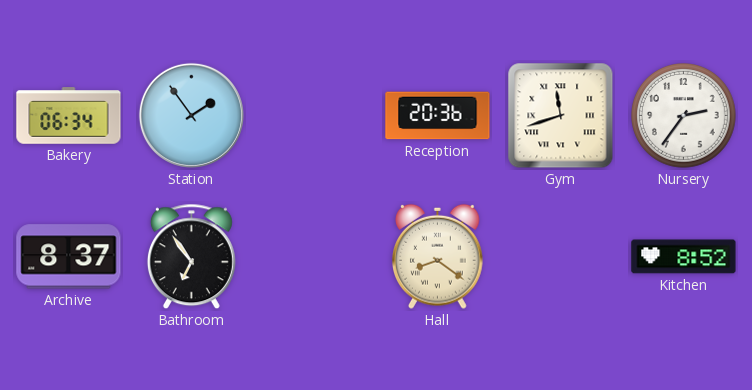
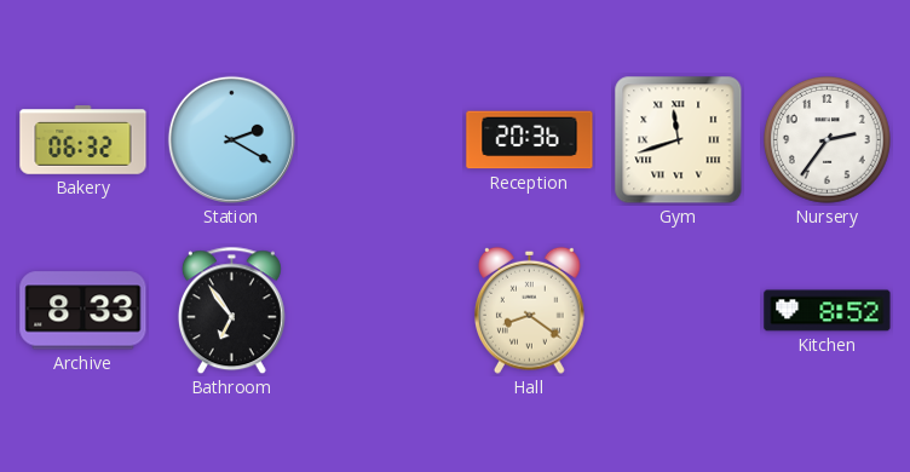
Bakery: 06:34 -> 06:32
Station: 1:54 -> 2:20
Archive: 8:37 -> 8:33
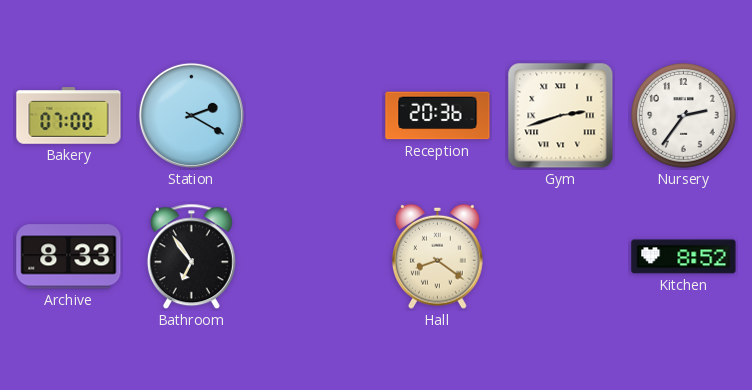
Bakery: 06:32 -> 07:00
Gym: 11:42 -> 2:42
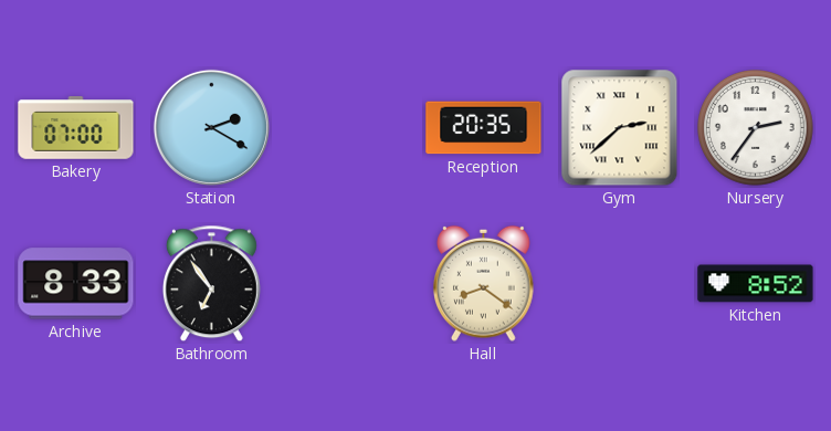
Reception: 20:36 -> 20:35
Gym: 2:42 -> 2:38
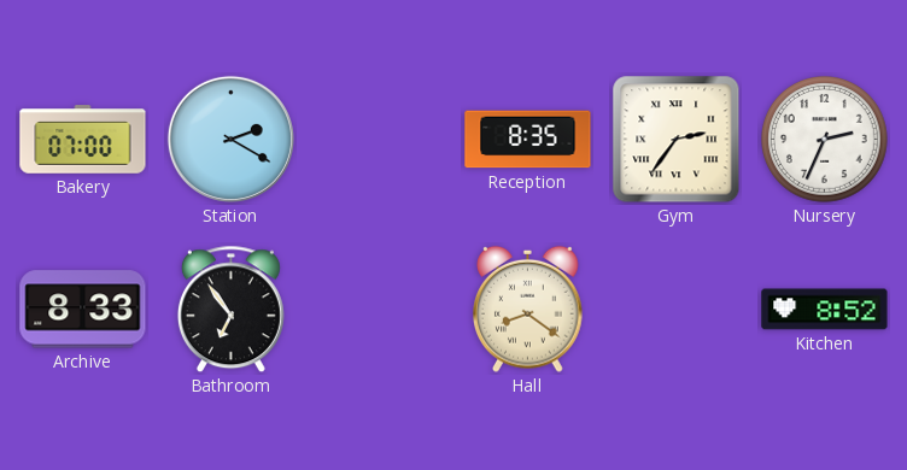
Reception: 20:35 -> 8:35
Gym: 2:38 -> 2:36
Nursery: 2:36 -> 2:34
